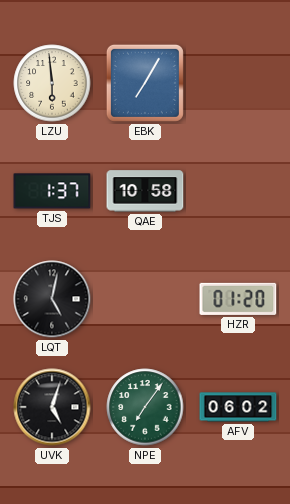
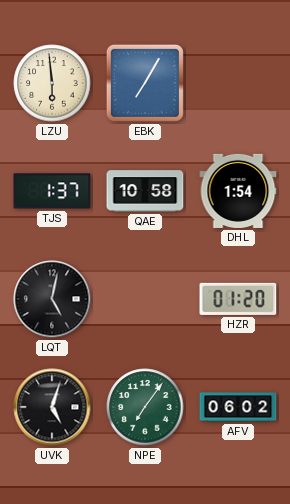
DHL: none -> 1:54
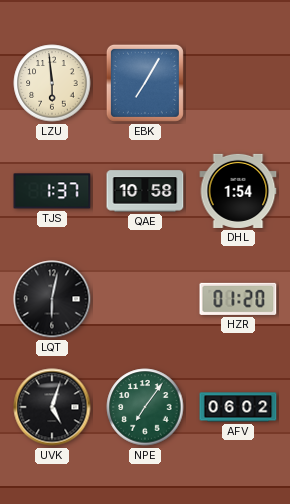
LQT: 5:02 -> 6:02
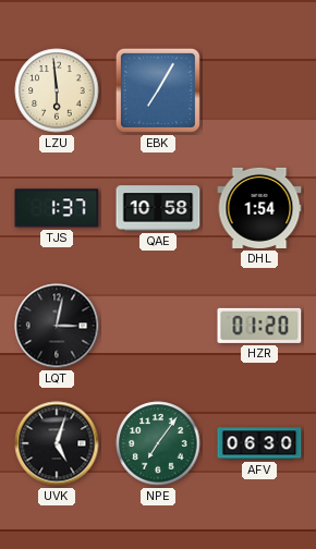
LQT: 6:02 -> 3:02
AFV: 06:02 -> 06:30
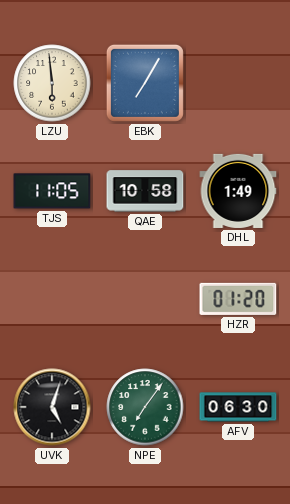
TJS: 1:37 -> 11:05
DHL: 1:54 -> 1:49
LQT: 3:02 -> none
